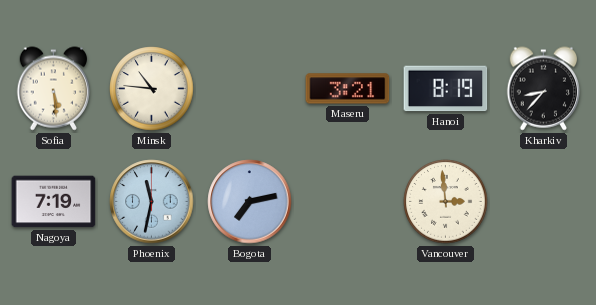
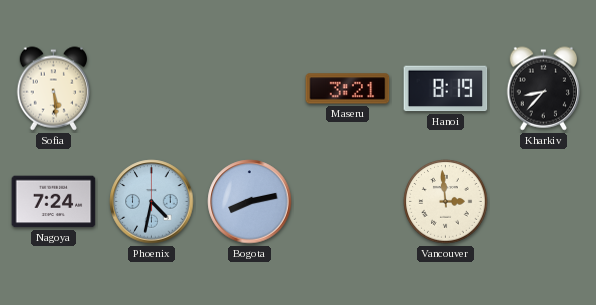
Minsk: 10:46 -> none
Nagoya: 7:19 -> 7:24
Phoenix: 11:32 -> 4:32
Bogota: 7:13 -> 8:13
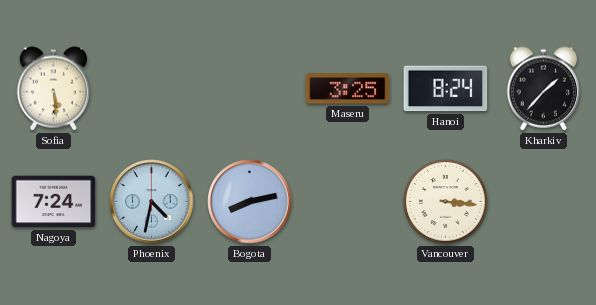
Maseru: 3:21 -> 3:25
Hanoi: 8:19 -> 8:24
Kharkiv: 8:37 -> 1:37
Vancouver: 2:59 -> 3:16
